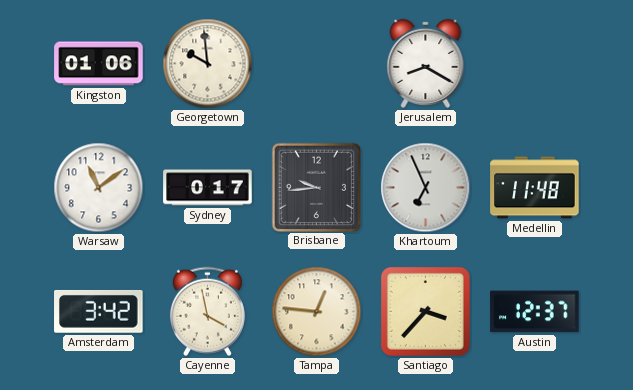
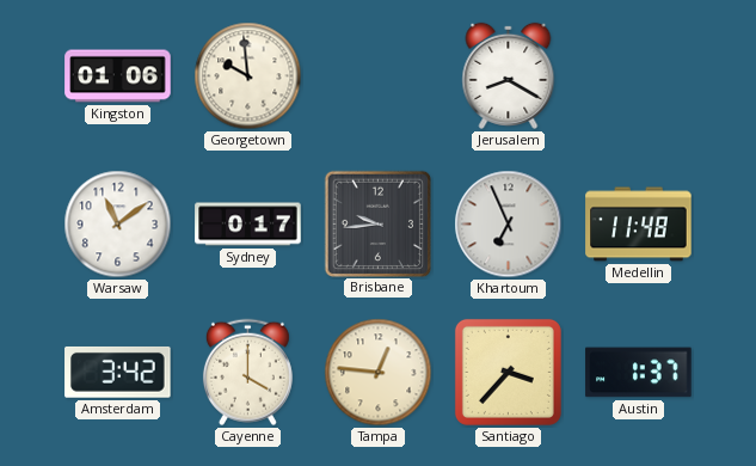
Cayenne: 3:58 -> 4:00
Austin: 12:37 -> 1:37
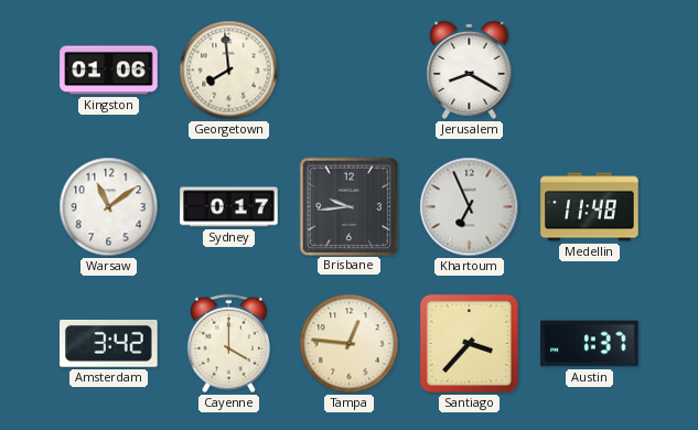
Georgetown: 9:59 -> 7:59
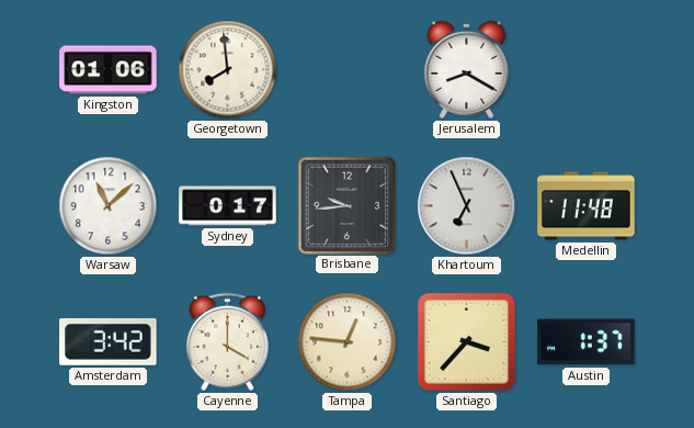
Warsaw: 11:09 -> 11:08
